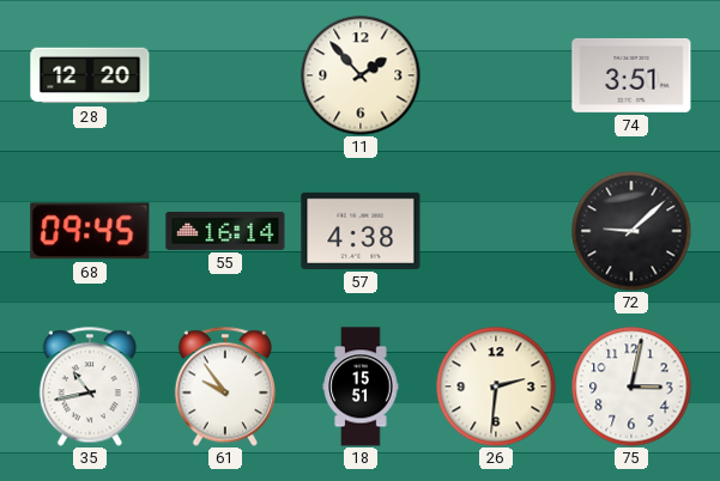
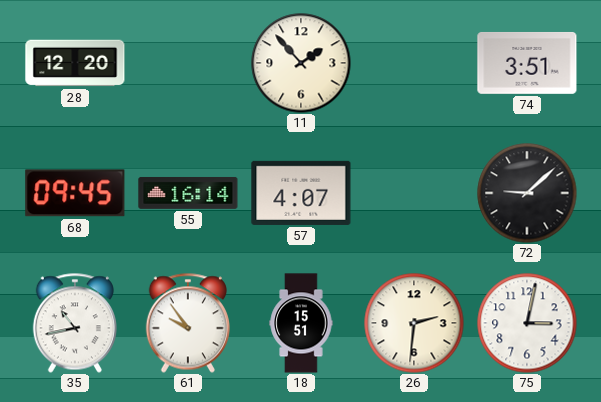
57: 4:38 -> 4:07
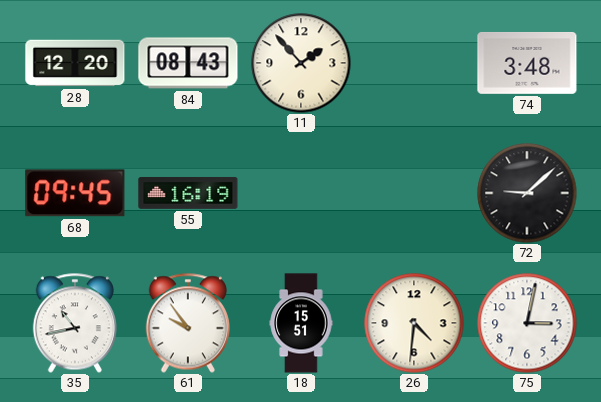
84: none -> 08:43
74: 3:51 -> 3:48
55: 16:14 -> 16:19
57: 4:07 -> none
26: 2:31 -> 4:31
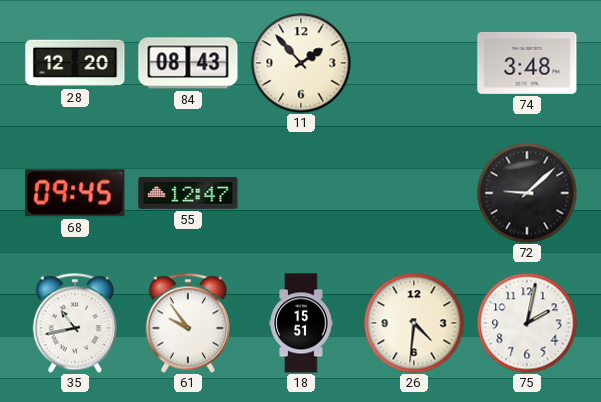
55: 16:19 -> 12:47
75: 3:02 -> 2:02
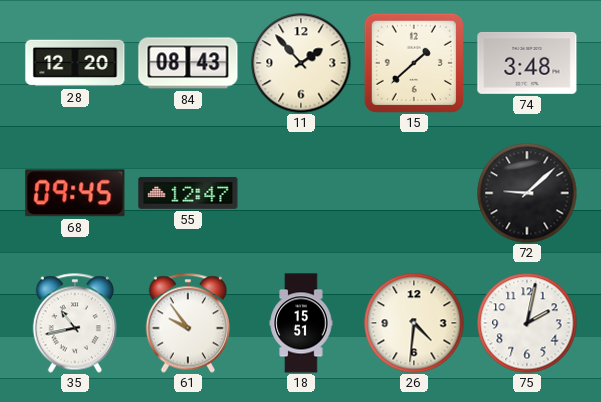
15: none -> 1:38
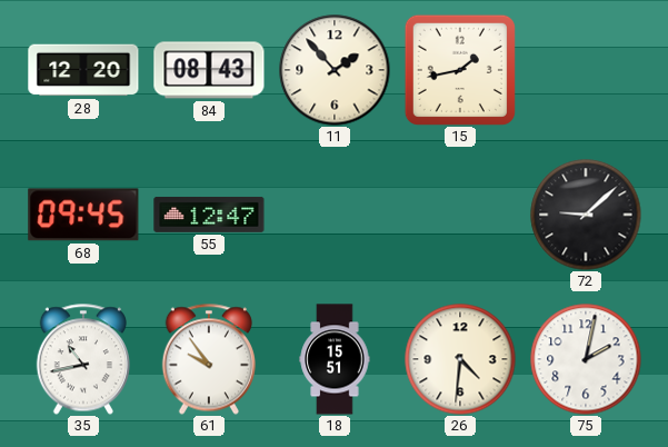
15: 1:38 -> 1:43
74: 3:48 -> none
